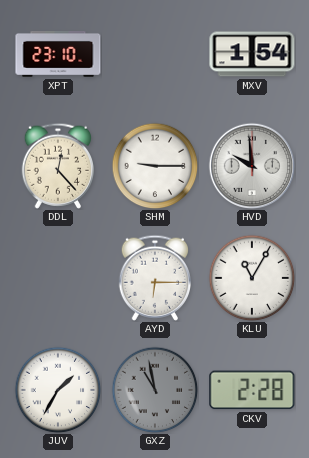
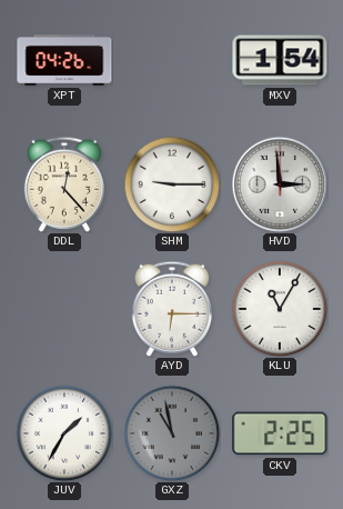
XPT: 23:10 -> 04:26
HVD: 9:59 -> 2:59
CKV: 2:28 -> 2:25
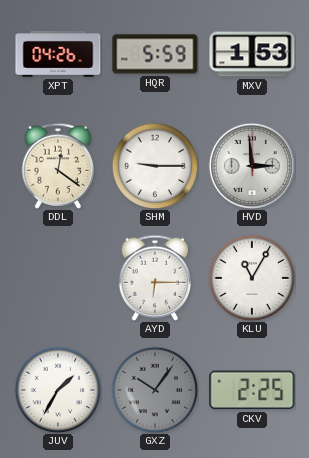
HQR: none -> 5:59
MXV: 1:54 -> 1:53
DDL: 12:23 -> 12:21
GXZ: 10:58 -> 10:06
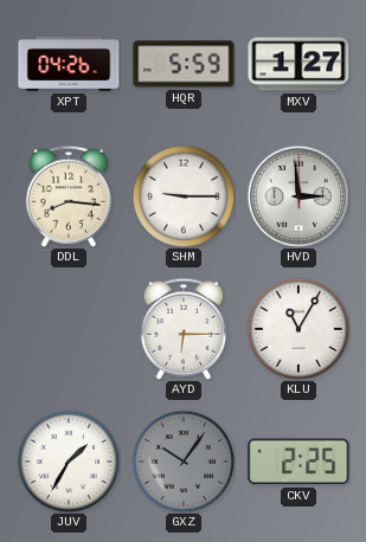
MXV: 1:53 -> 1:27
DDL: 12:21 -> 8:16
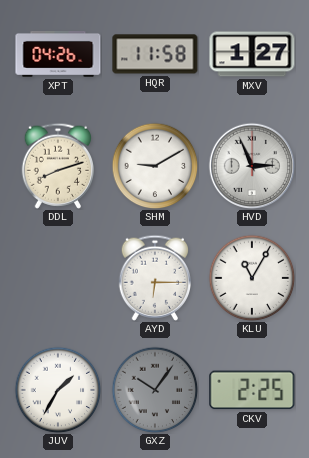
HQR: 5:59 -> 11:58
DDL: 8:16 -> 8:12
SHM: 9:15 -> 9:10
HVD: 2:59 -> 2:56
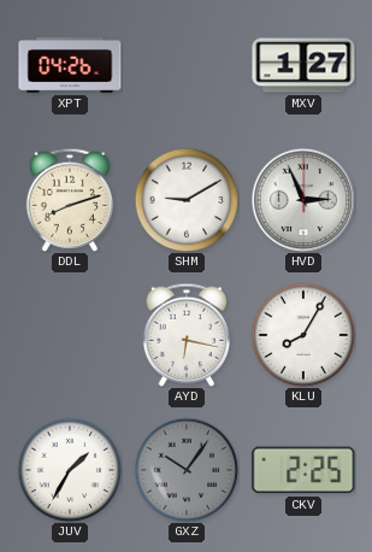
HQR: 11:58 -> none
AYD: 6:15 -> 6:17
KLU: 11:05 -> 8:05
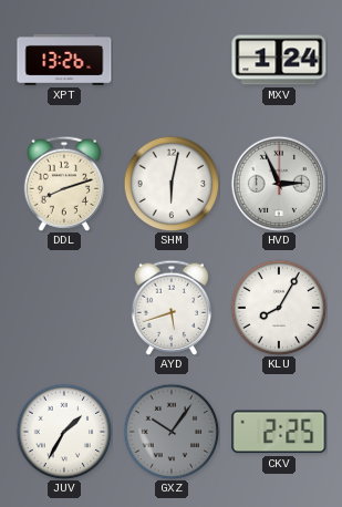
XPT: 04:26 -> 13:26
MXV: 1:27 -> 1:24
SHM: 9:10 -> 6:02
AYD: 6:17 -> 5:42
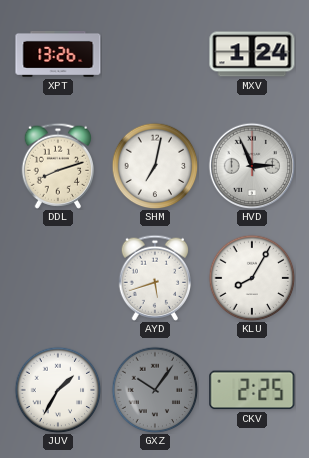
SHM: 6:02 -> 7:02
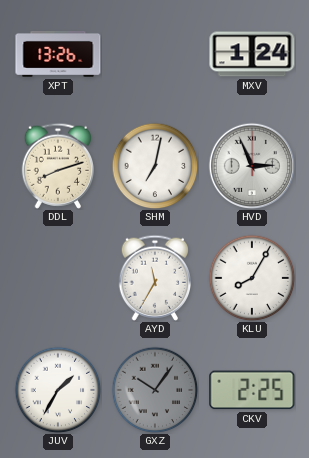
AYD: 5:42 -> 11:35
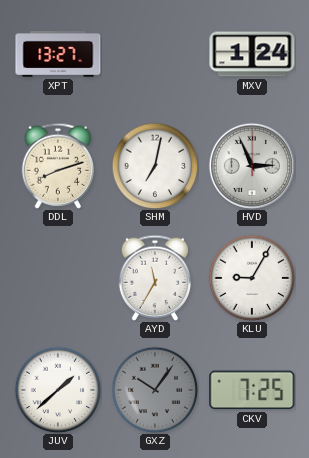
XPT: 13:26 -> 13:27
KLU: 8:05 -> 9:05
JUV: 1:35 -> 1:38
CKV: 2:25 -> 7:25
